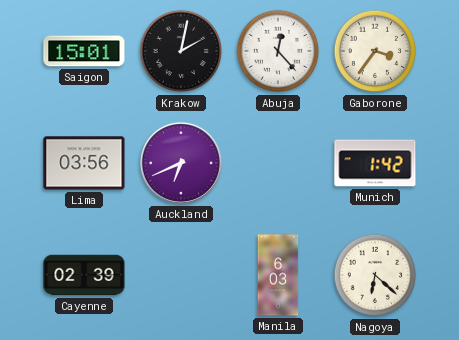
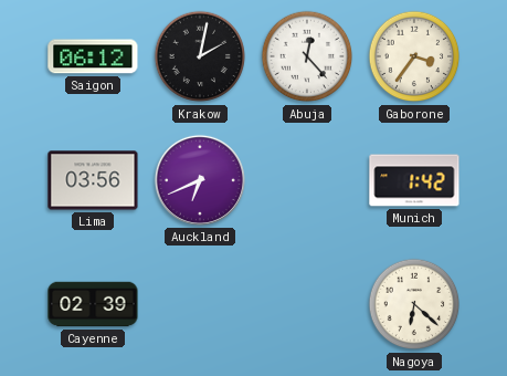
Saigon: 15:01 -> 06:12
Manila: 6:03 -> none
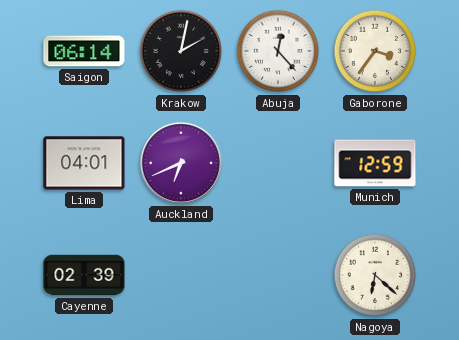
Saigon: 06:12 -> 06:14
Lima: 03:56 -> 04:01
Munich: 1:42 -> 12:59
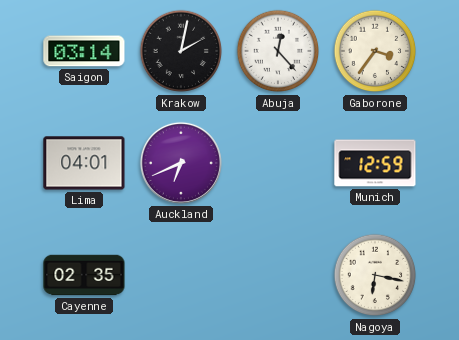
Saigon: 06:14 -> 03:14
Cayenne: 02:39 -> 02:35
Nagoya: 6:22 -> 6:17
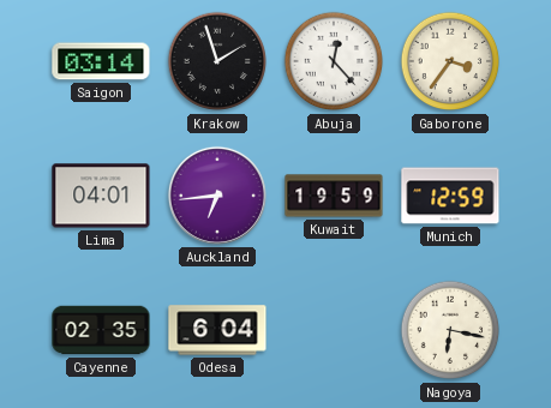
Krakow: 2:02 -> 1:57
Auckland: 6:41 -> 6:44
Kuwait: none -> 19:59
Odesa: none -> 6:04
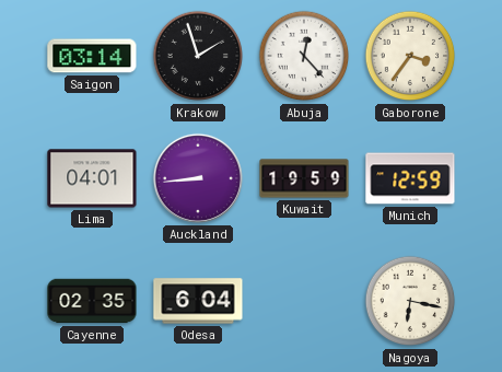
Auckland: 6:44 -> 8:44
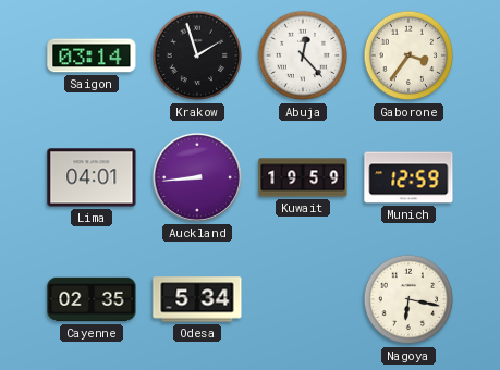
Odesa: 6:04 -> 5:34
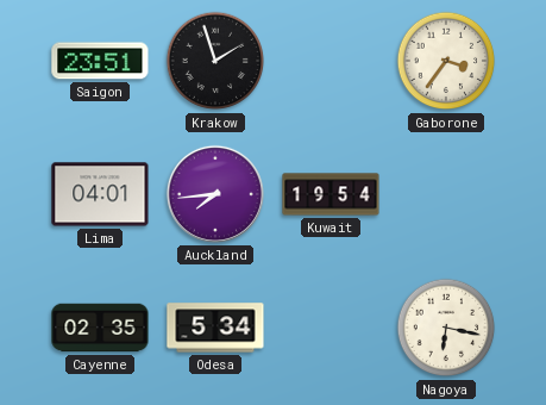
Saigon: 03:14 -> 23:51
Abuja: 12:23 -> none
Auckland: 8:44 -> 7:44
Kuwait: 19:59 -> 19:54
Munich: 12:59 -> none
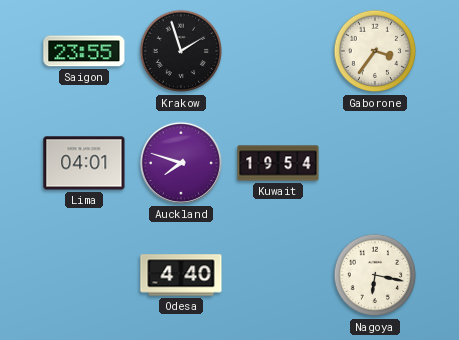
Saigon: 23:51 -> 23:55
Auckland: 7:44 -> 7:48
Cayenne: 02:35 -> none
Odesa: 5:34 -> 4:40
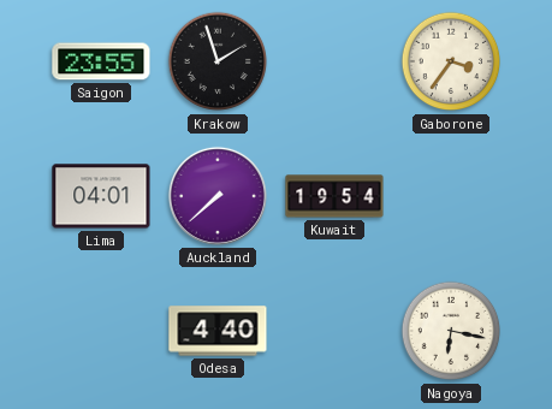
Auckland: 7:48 -> 7:38
